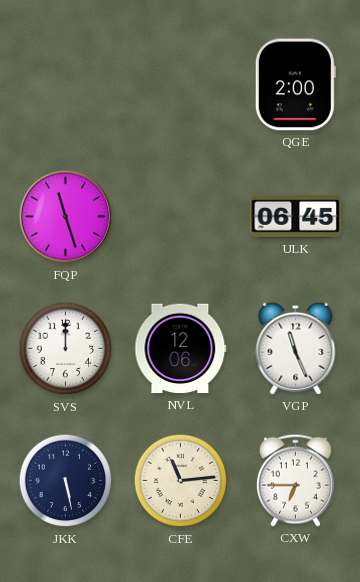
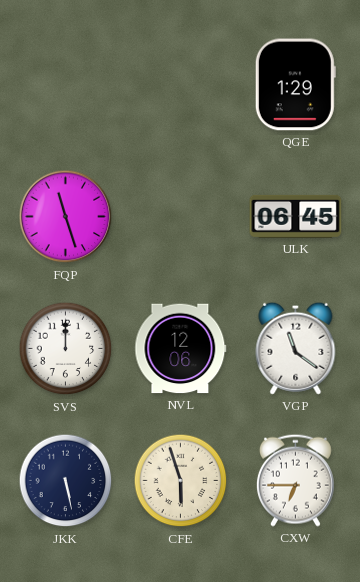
QGE: 2:00 -> 1:29
VGP: 11:26 -> 11:21
CFE: 11:14 -> 5:57
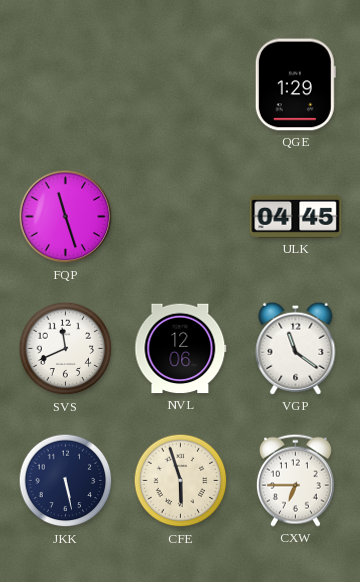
ULK: 06:45 -> 04:45
SVS: 12:00 -> 11:41
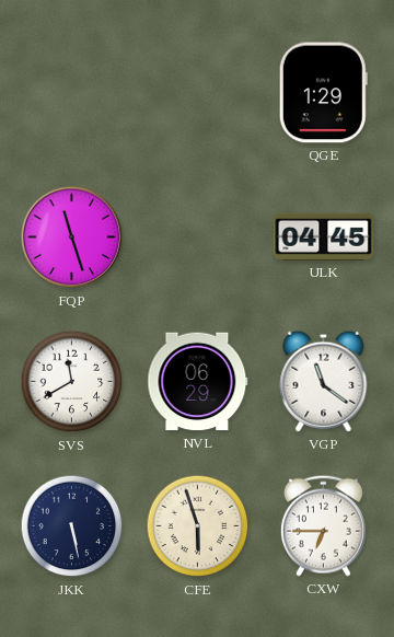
SVS: 11:41 -> 11:40
NVL: 12:06 -> 06:29
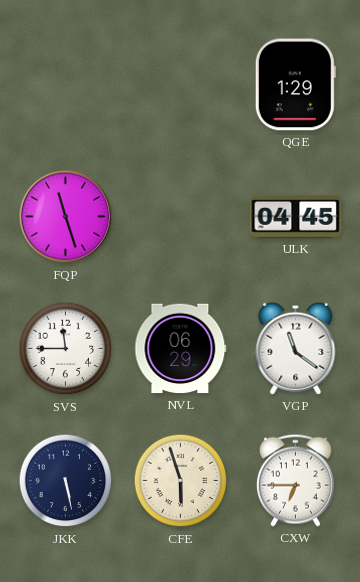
SVS: 11:40 -> 11:45
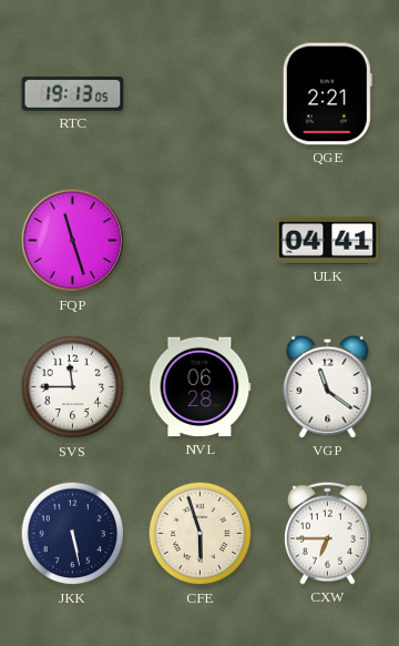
RTC: none -> 19:13
QGE: 1:29 -> 2:21
ULK: 04:45 -> 04:41
NVL: 06:29 -> 06:28
